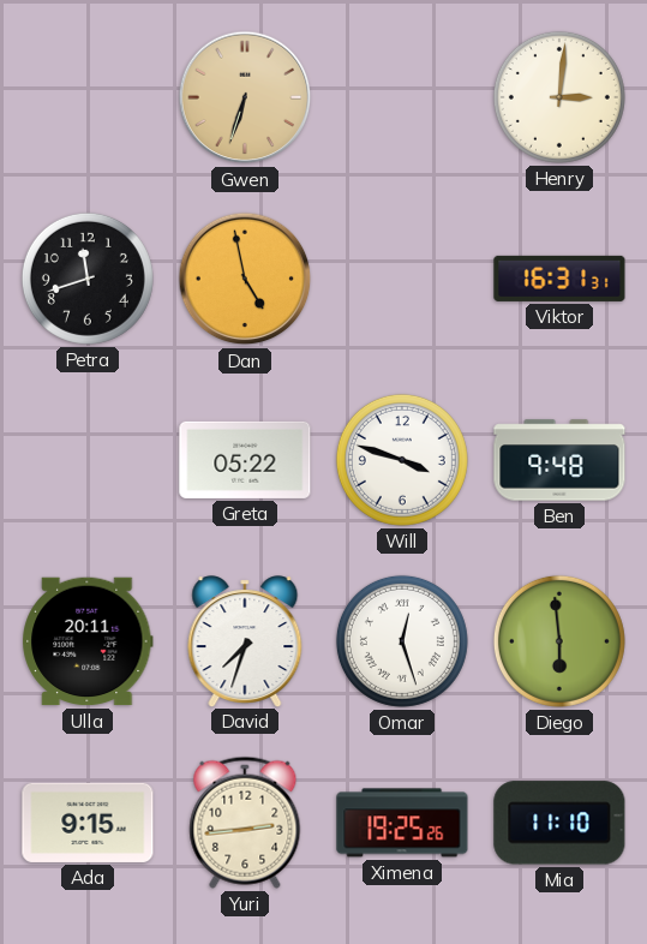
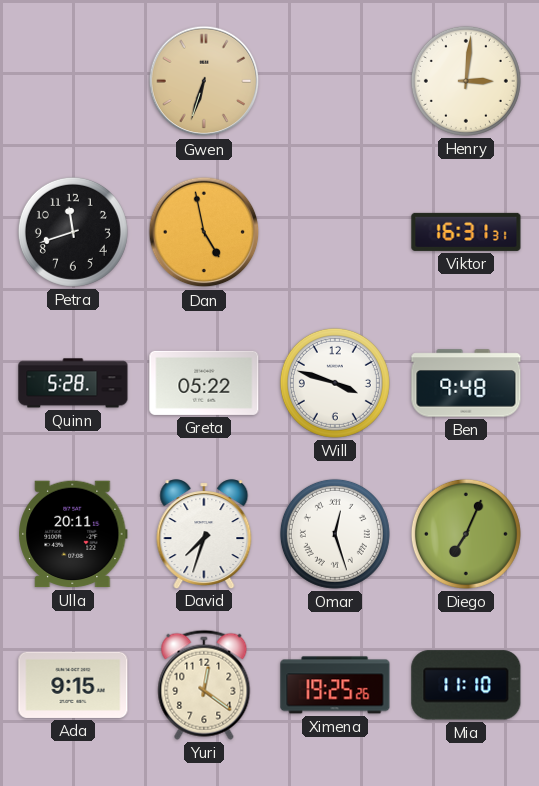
Quinn: none -> 5:28
Diego: 5:59 -> 7:04
Yuri: 2:44 -> 12:21
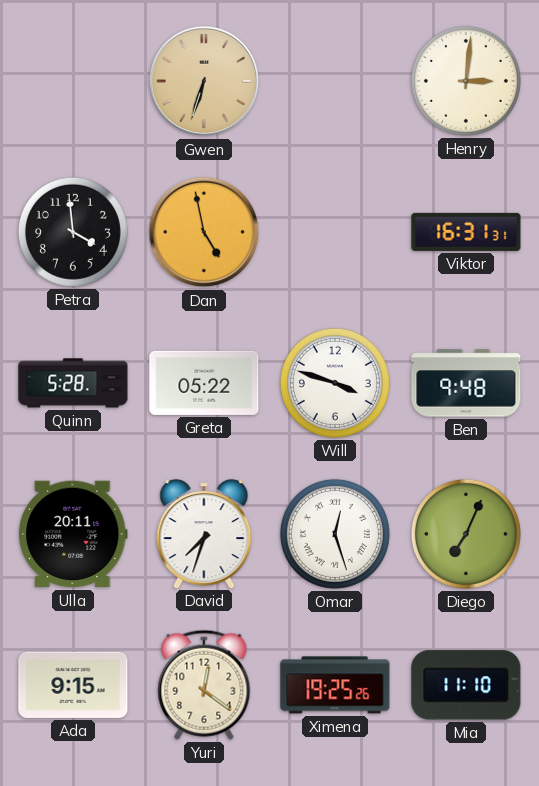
Petra: 11:42 -> 3:59
